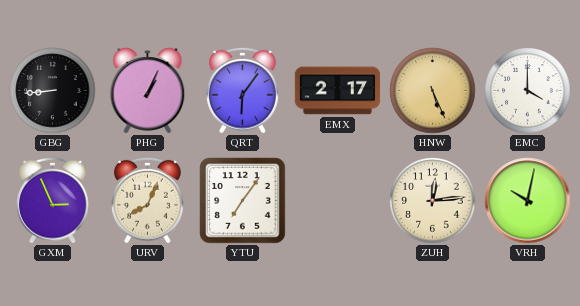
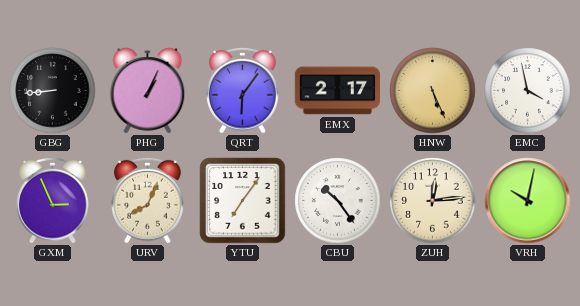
EMC: 4:00 -> 3:58
CBU: none -> 10:24
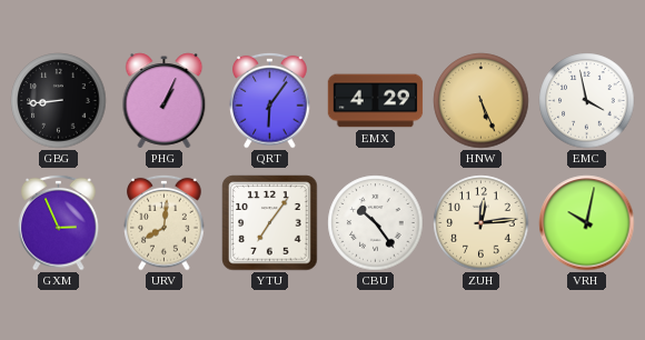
EMX: 2:17 -> 4:29
URV: 8:04 -> 8:01
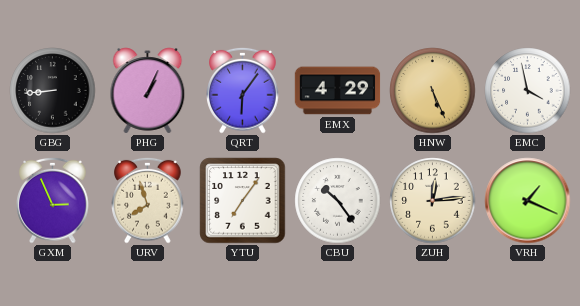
URV: 8:01 -> 7:57
VRH: 10:02 -> 1:19
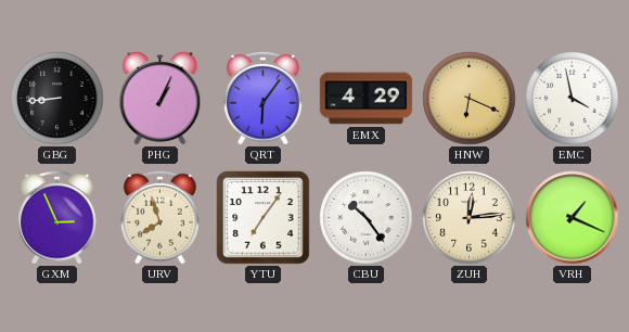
HNW: 5:26 -> 6:19
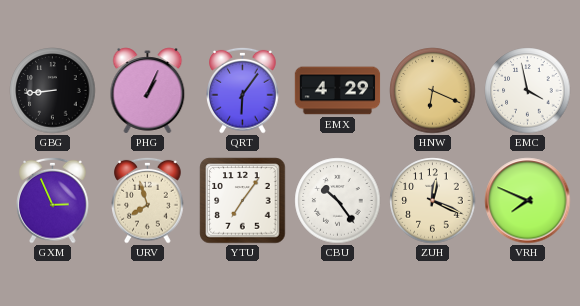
ZUH: 12:14 -> 12:19
VRH: 1:19 -> 7:49
